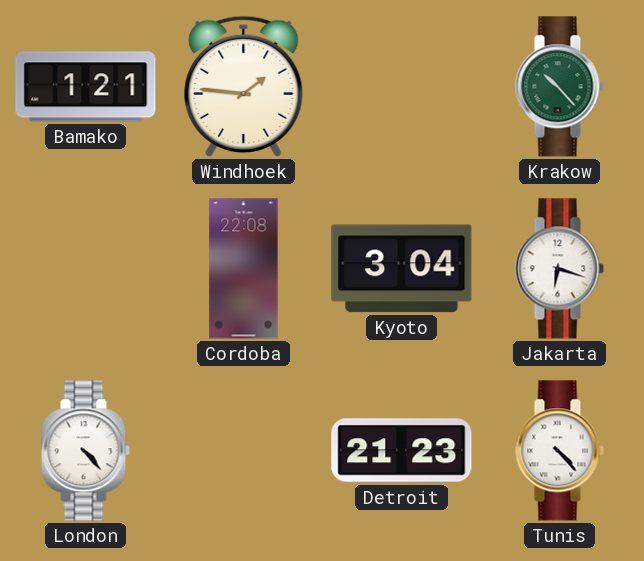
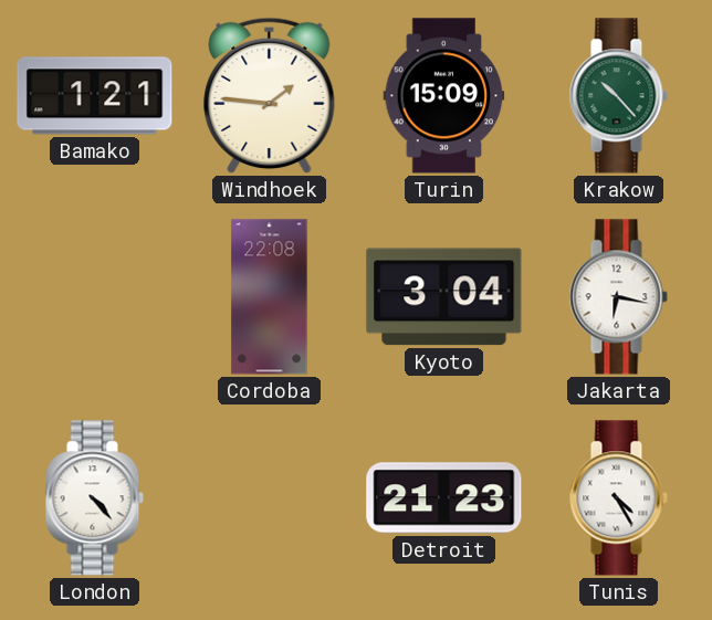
Turin: none -> 15:09
Jakarta: 6:18 -> 6:17
Tunis: 4:23 -> 4:25
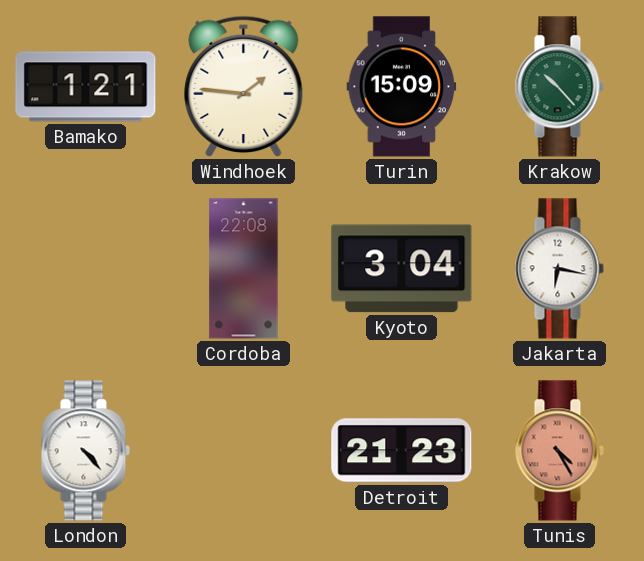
Tunis dial: white -> salmon
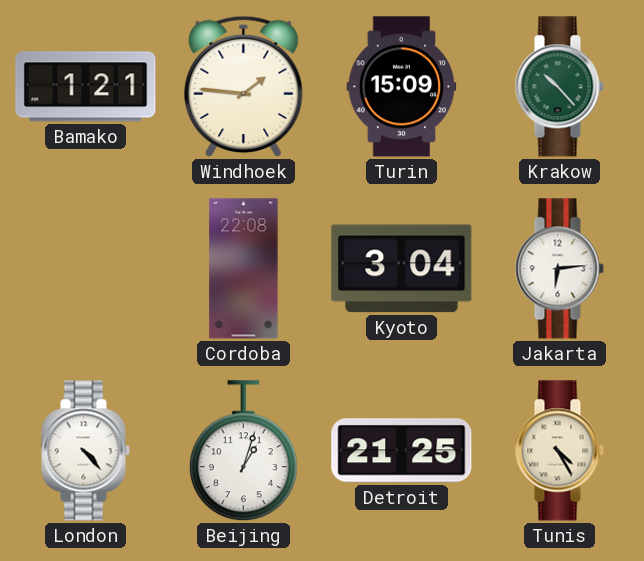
Jakarta: 6:17 -> 6:14
Beijing: none -> 1:03
Detroit: 21:23 -> 21:25
Tunis dial: salmon -> cream
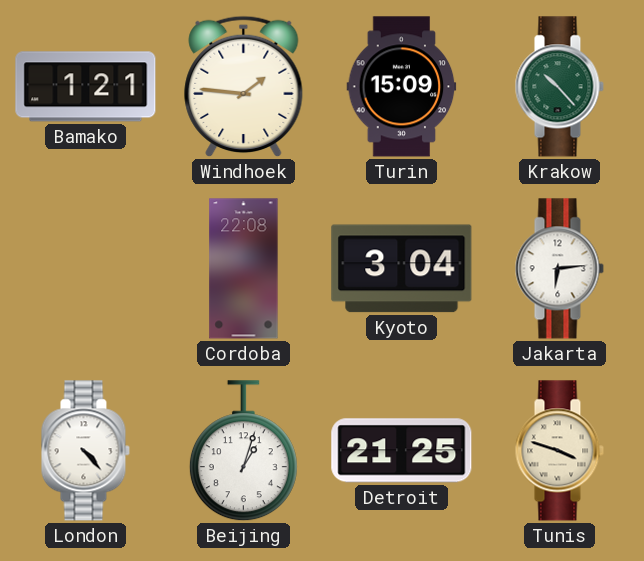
Tunis: 4:25 -> 3:48
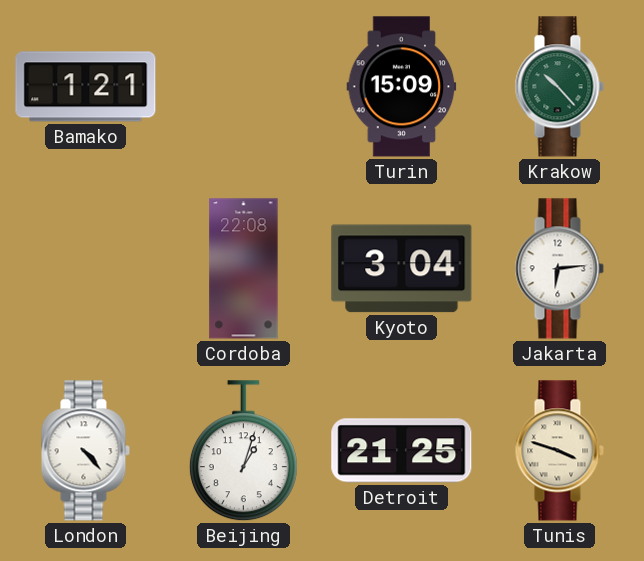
Windhoek: 1:46 -> none
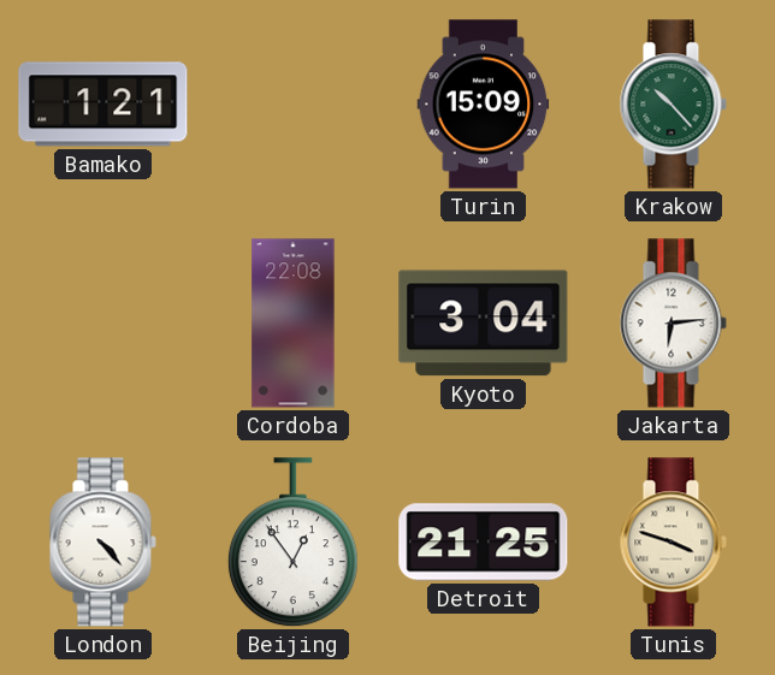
Beijing: 1:03 -> 12:54
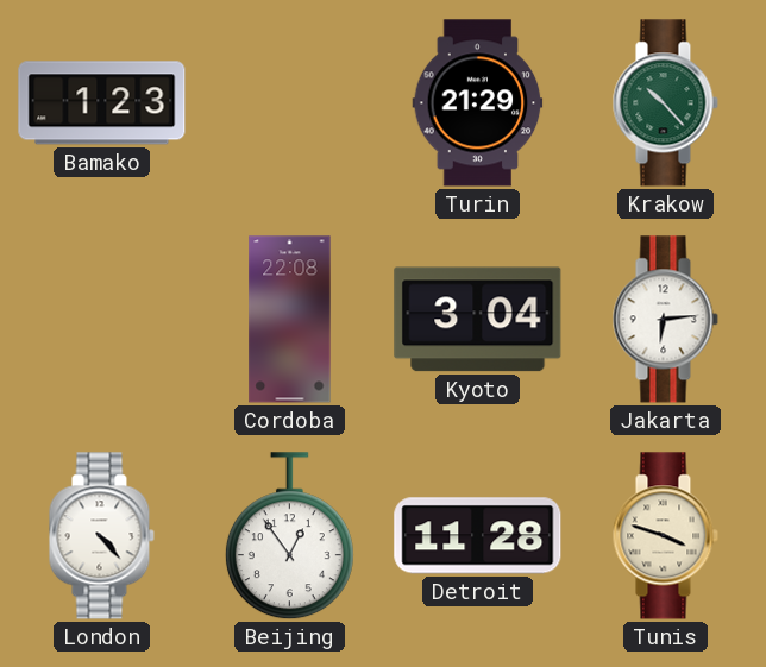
Bamako: 1:21 -> 1:23
Turin: 15:09 -> 21:29
Detroit: 21:25 -> 11:28
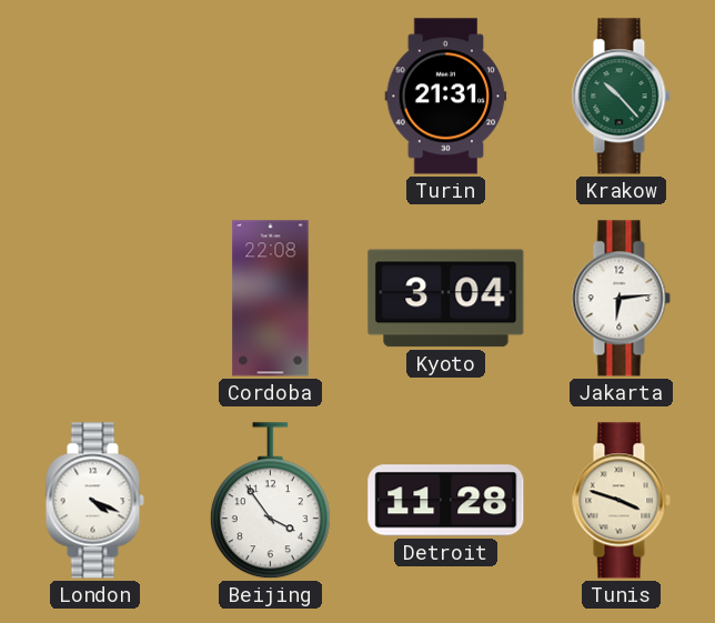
Bamako: 1:23 -> none
Turin: 21:29 -> 21:31
London: 4:23 -> 4:19
Beijing: 12:54 -> 3:54
